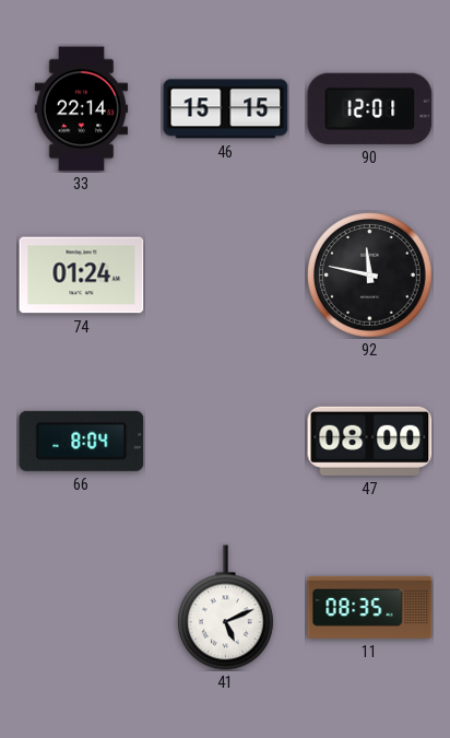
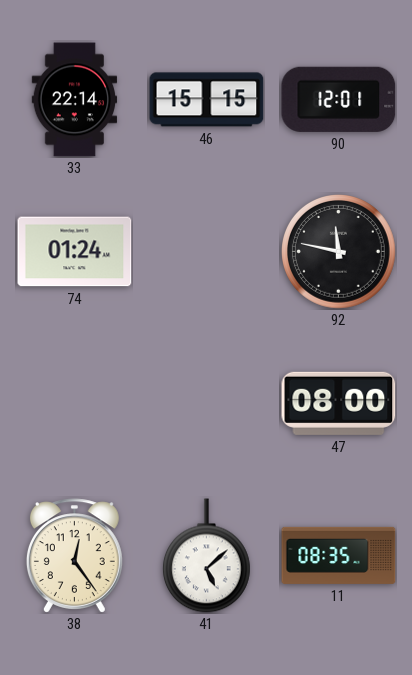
66: 8:04 -> none
38: none -> 12:24
41: 5:11 -> 5:08
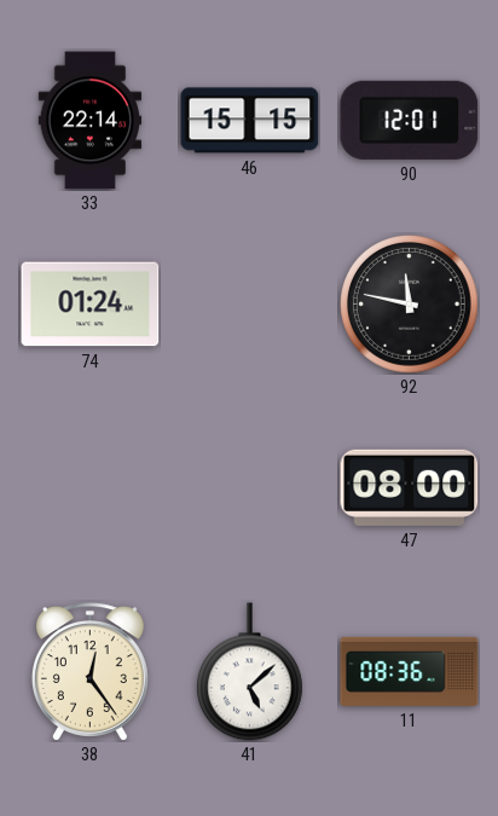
11: 08:35 -> 08:36
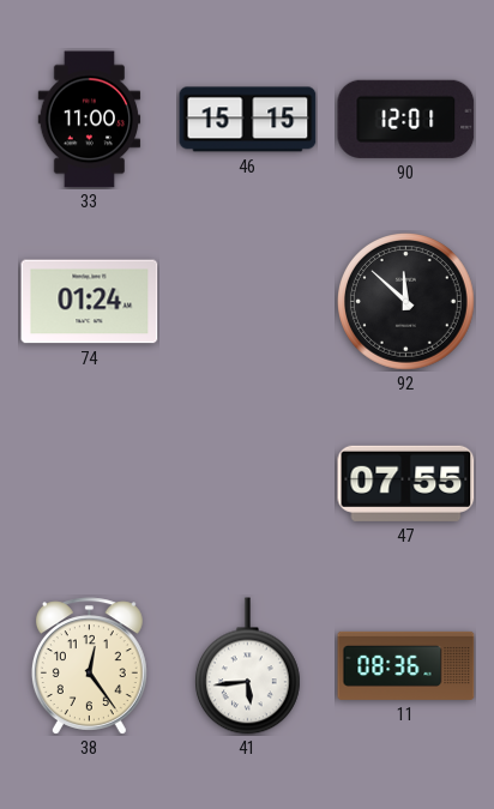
33: 22:14 -> 11:00
92: 11:47 -> 11:52
47: 08:00 -> 07:55
41: 5:08 -> 5:44
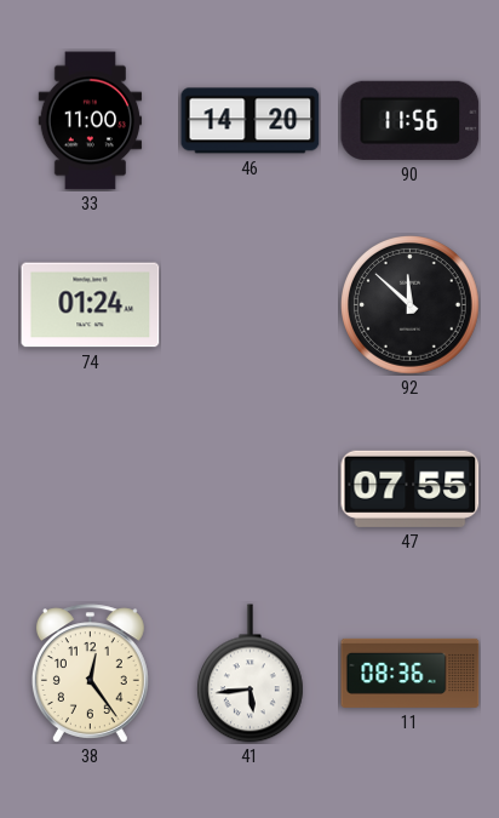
46: 15:15 -> 14:20
90: 12:01 -> 11:56
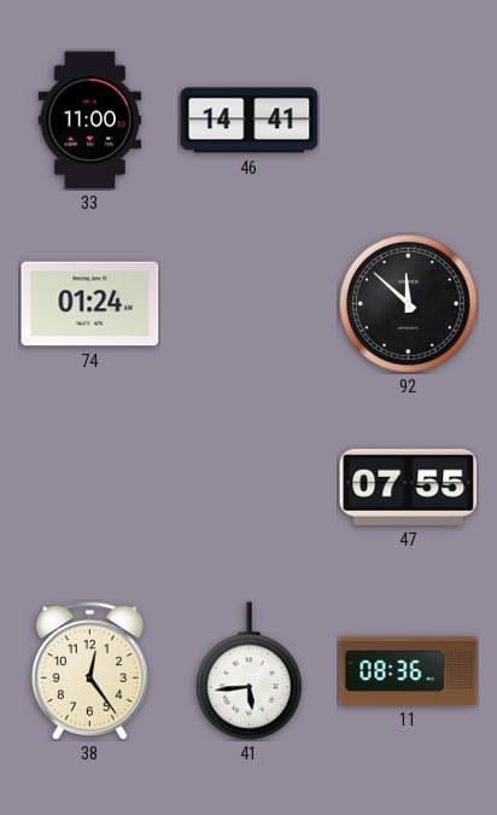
46: 14:20 -> 14:41
90: 11:56 -> none
